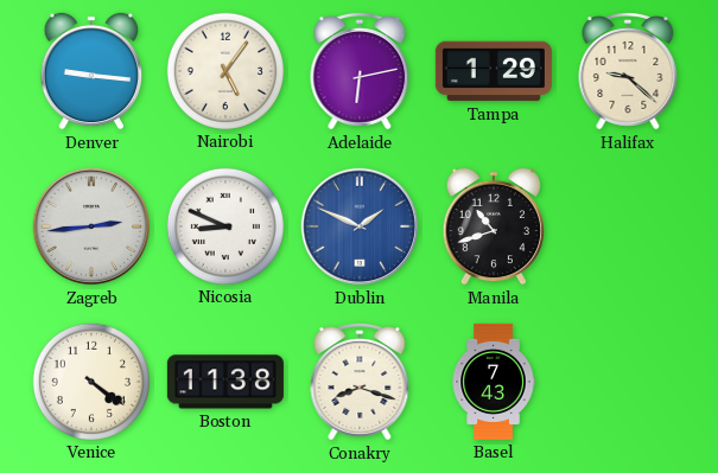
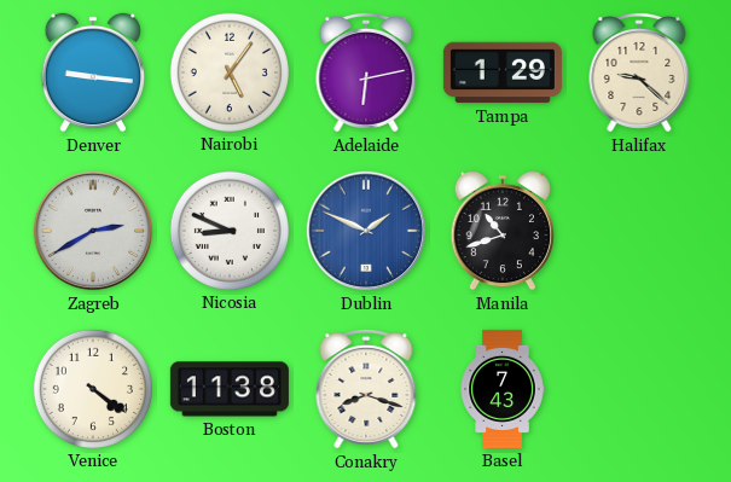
Zagreb: 2:44 -> 2:40
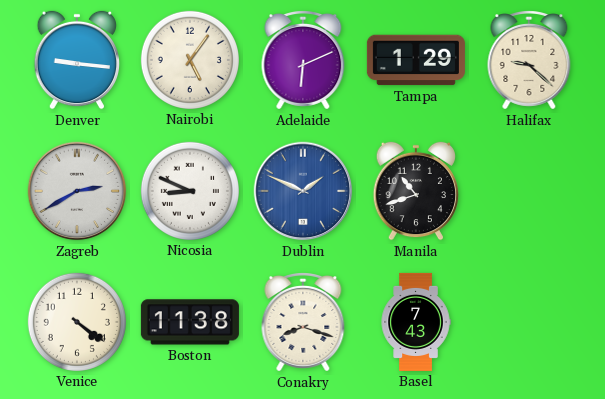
Adelaide: 6:13 -> 6:11
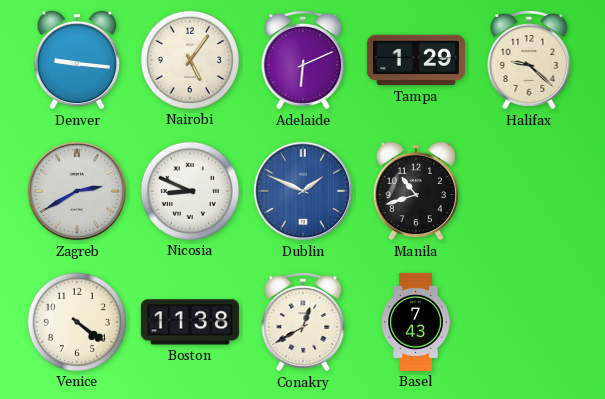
Conakry: 8:18 -> 12:40
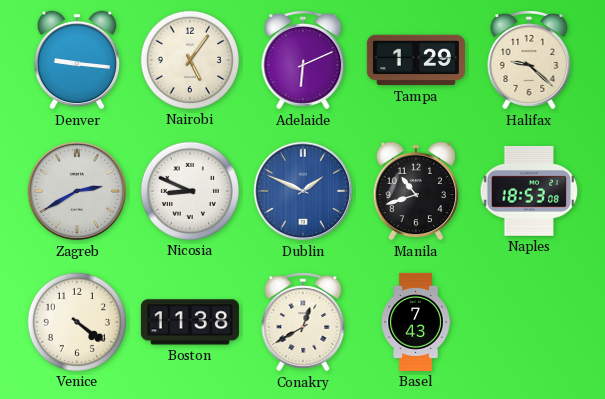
Naples: none -> 18:53
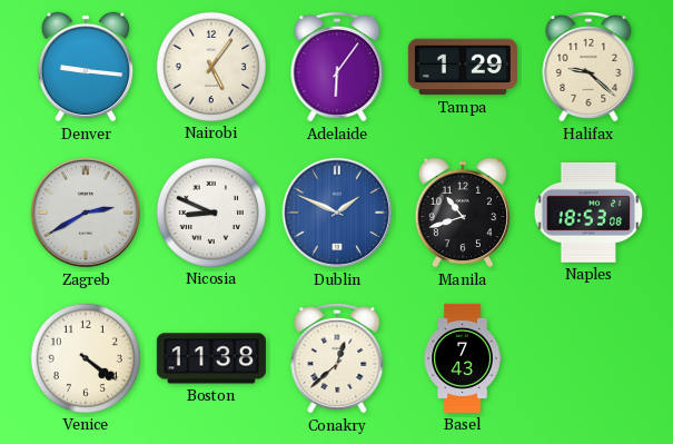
Adelaide: 6:11 -> 6:06
Conakry: 12:40 -> 12:38
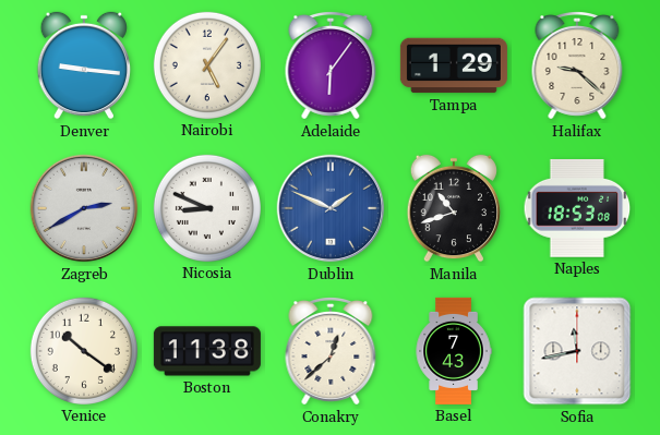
Venice: 4:21 -> 10:21
Sofia: none -> 11:43
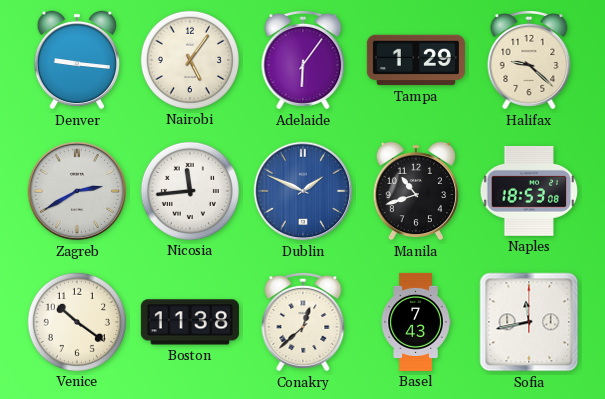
Nicosia: 8:49 -> 11:44
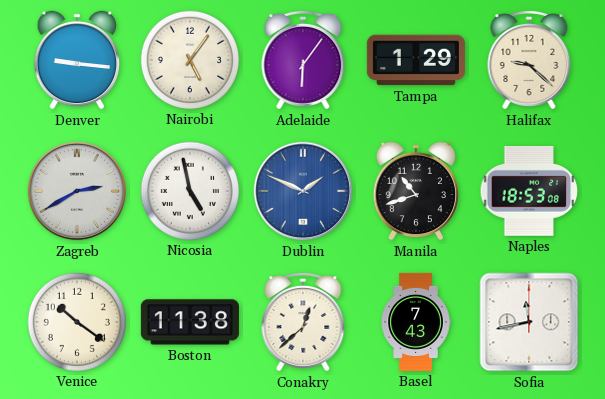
Nicosia: 11:44 -> 4:58
